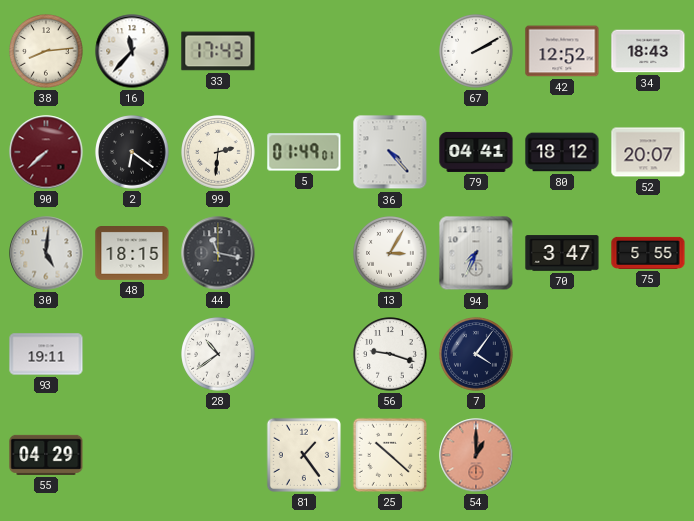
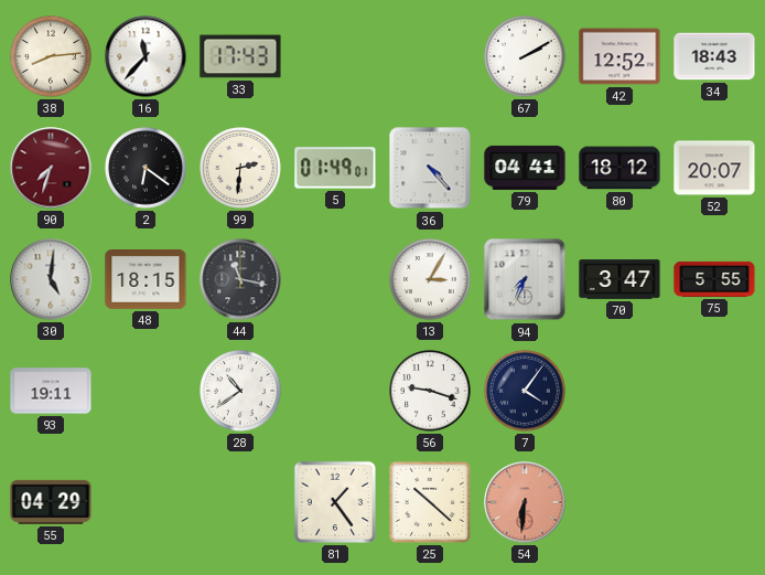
90: 7:38 -> 7:33
54: 1:00 -> 6:31
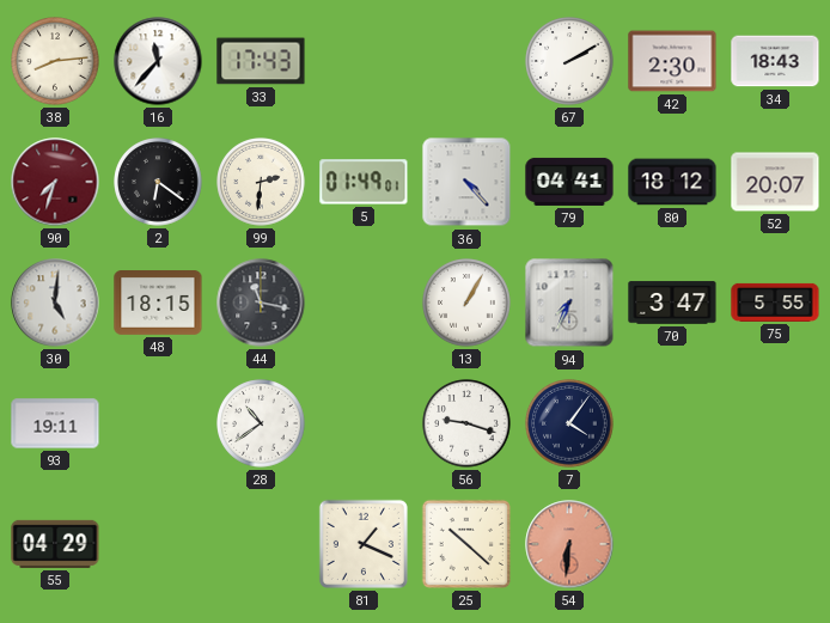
42: 12:52 -> 2:30
13: 3:05 -> 1:05
81: 1:24 -> 1:19
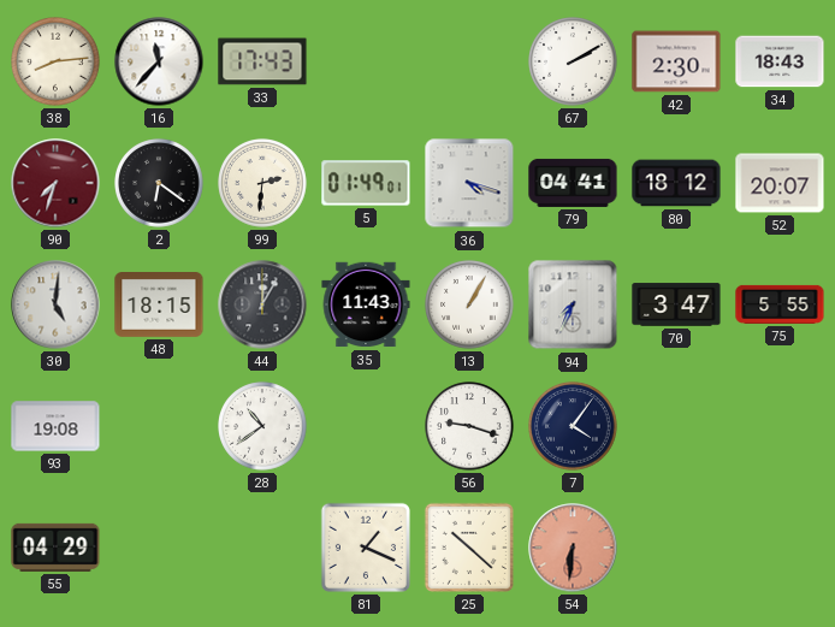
36: 4:23 -> 4:18
44: 11:17 -> 12:05
35: none -> 11:43
93: 19:11 -> 19:08
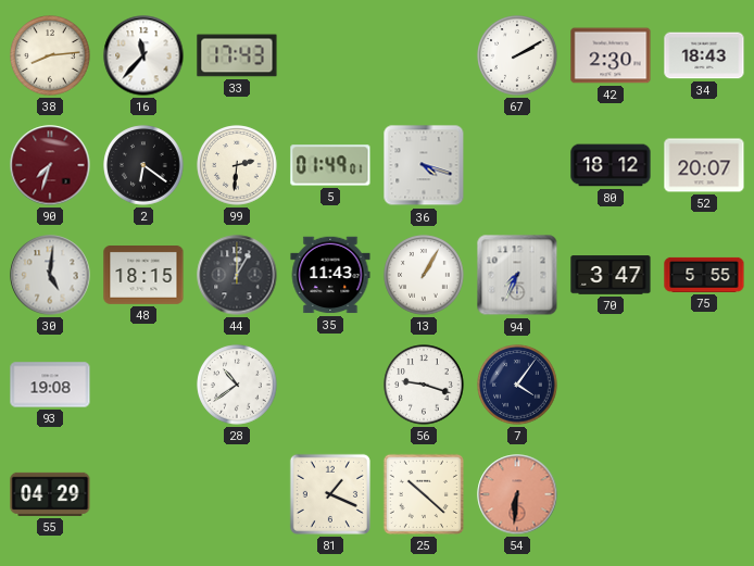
79: 04:41 -> none
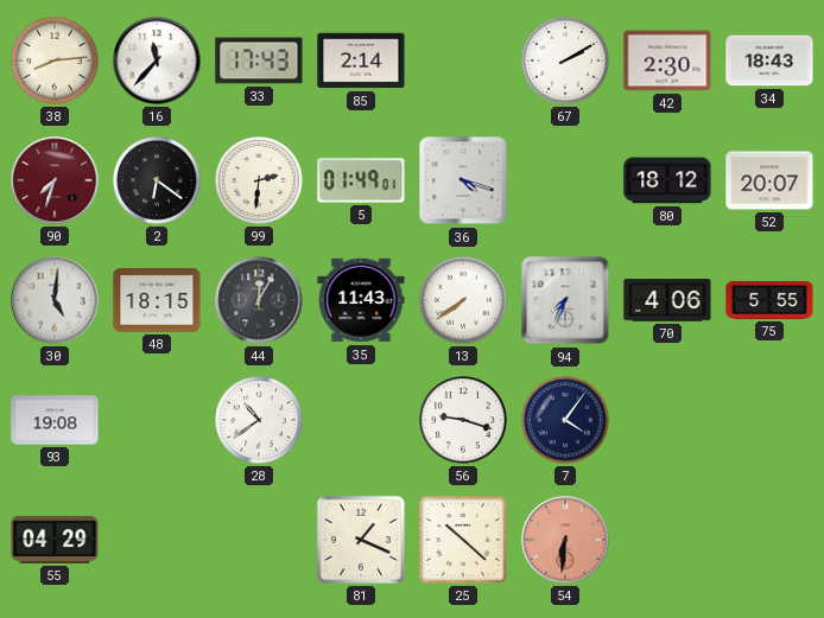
85: none -> 2:14
13: 1:05 -> 7:39
70: 3:47 -> 4:06
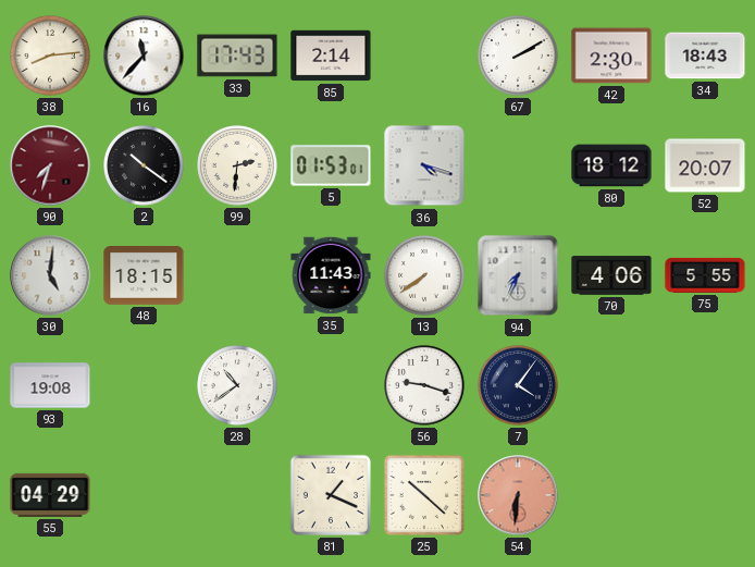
2: 6:21 -> 10:21
5: 01:49 -> 01:53
44: 12:05 -> none
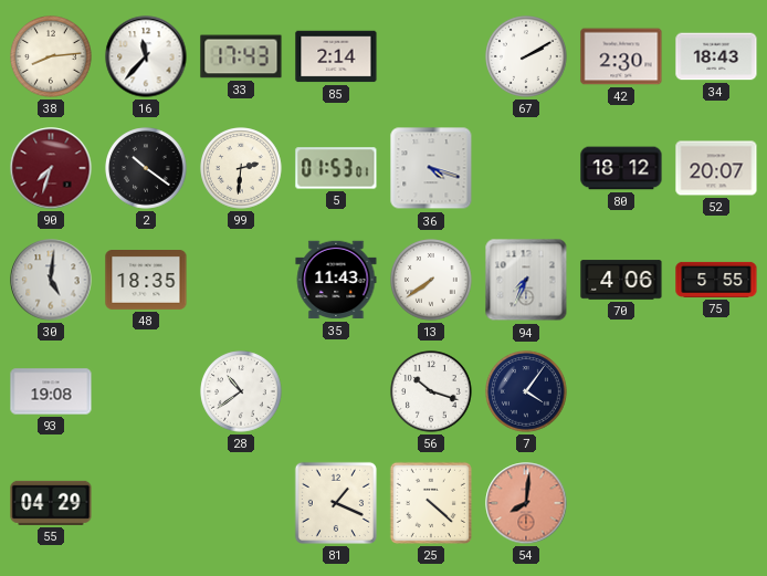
48: 18:15 -> 18:35
56: 9:18 -> 10:18
25: 10:22 -> 4:22
54: 6:31 -> 8:01
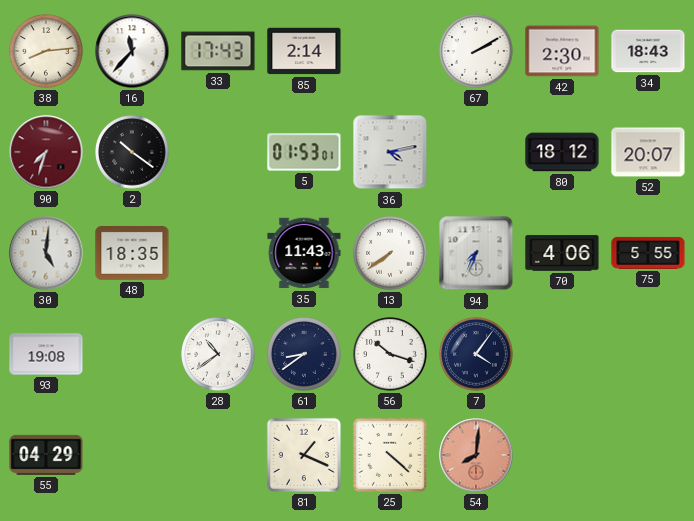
99: 2:31 -> none
36: 4:18 -> 4:13
61: none -> 8:39
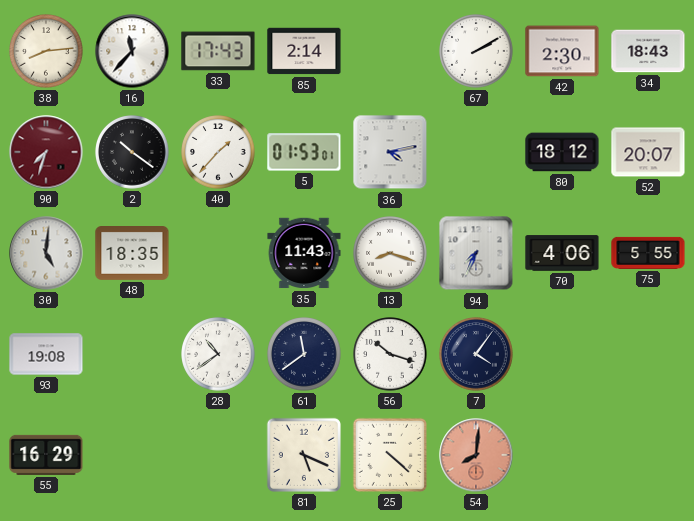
40: none -> 1:37
13: 7:39 -> 8:18
61: 8:39 -> 11:39
55: 04:29 -> 16:29
81: 1:19 -> 5:19
